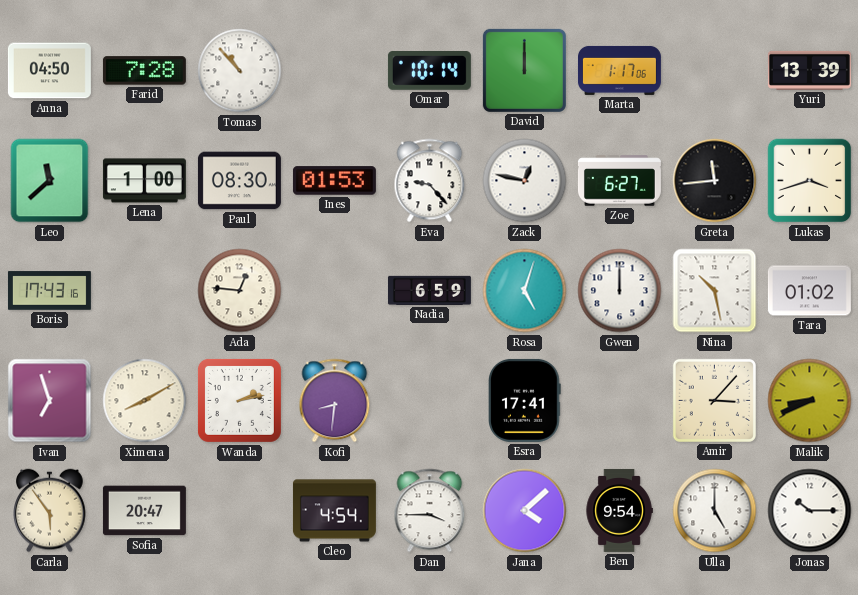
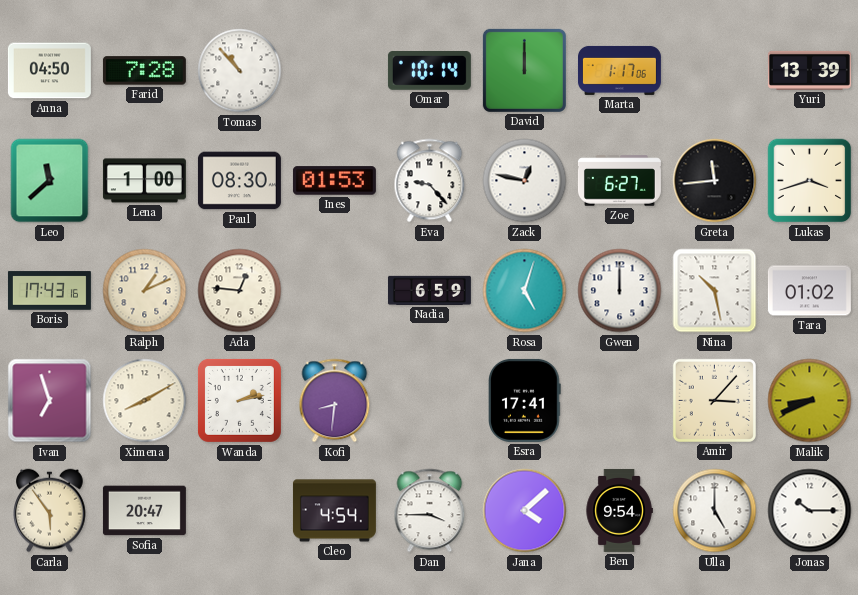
Ralph: none -> 1:11
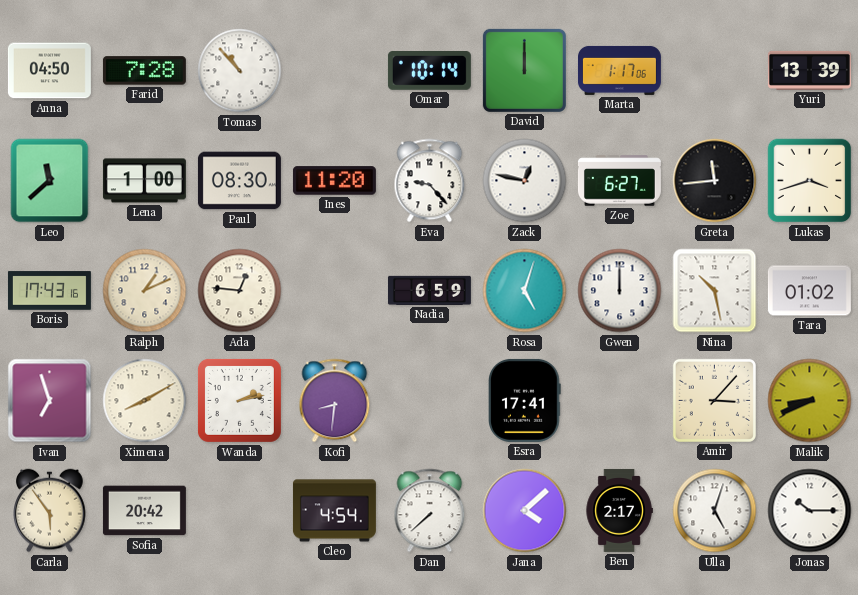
Ines: 01:53 -> 11:20
Sofia: 20:47 -> 20:42
Dan: 3:45 -> 7:38
Ben: 9:54 -> 2:17
Ulla: 5:00 -> 5:03
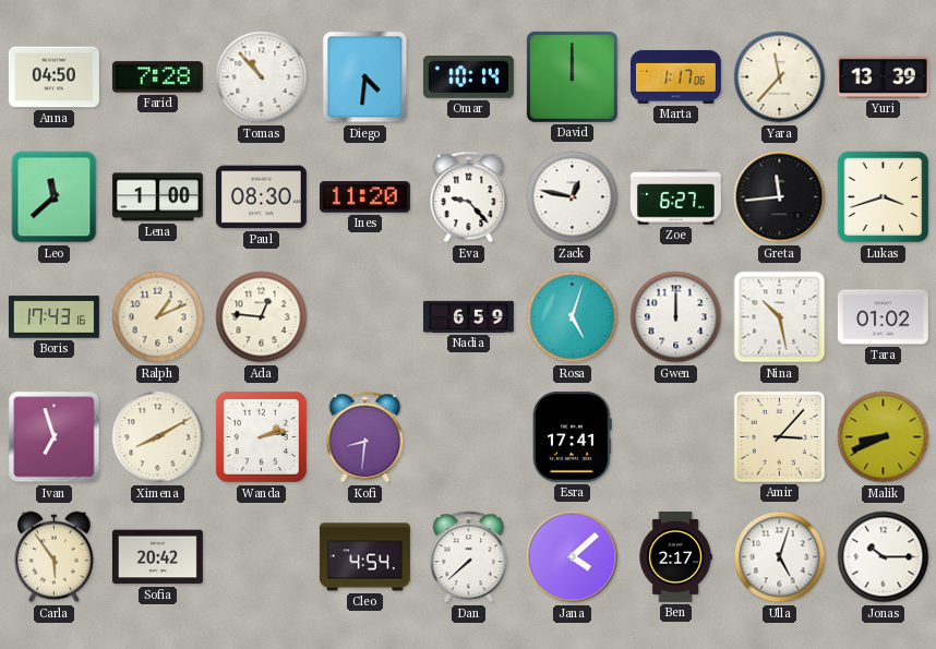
Diego: none -> 4:31
Yara: none -> 11:37
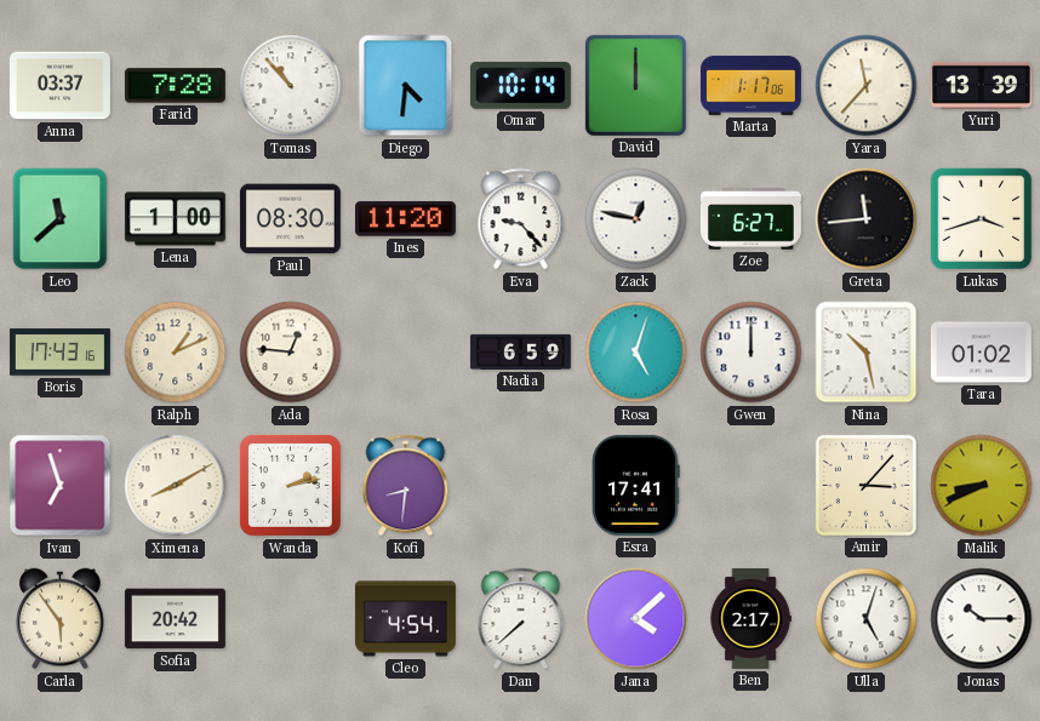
Anna: 04:50 -> 03:37
